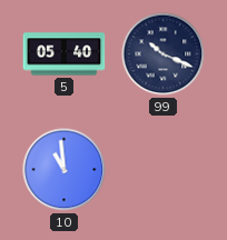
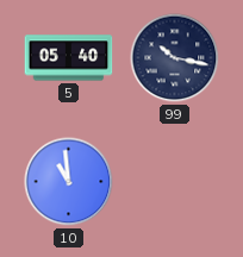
99: 10:19 -> 10:17
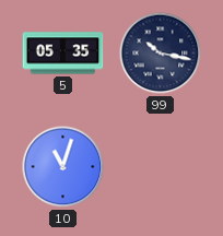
5: 05:40 -> 05:35
10: 10:59 -> 11:03
